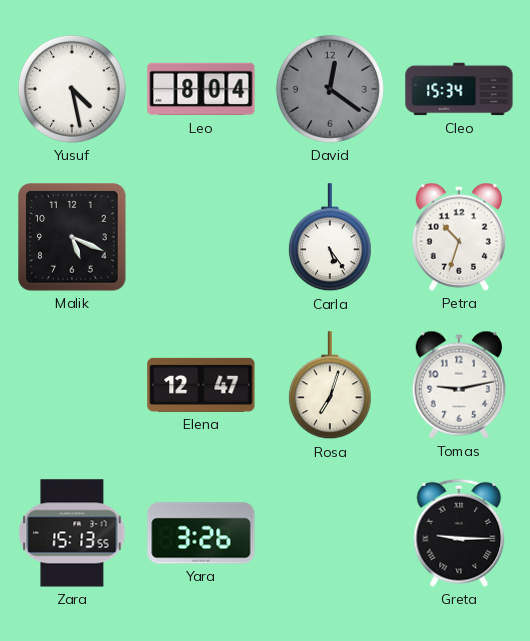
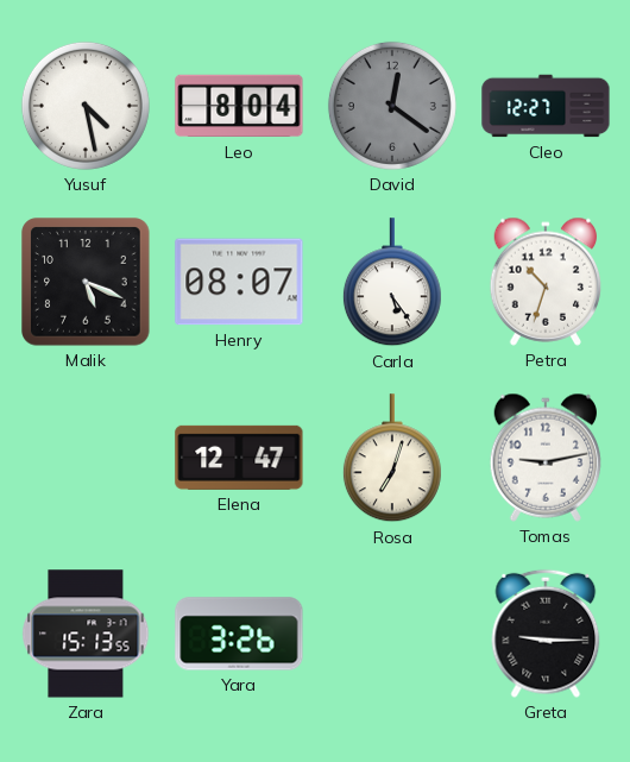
Cleo: 15:34 -> 12:27
Henry: none -> 08:07
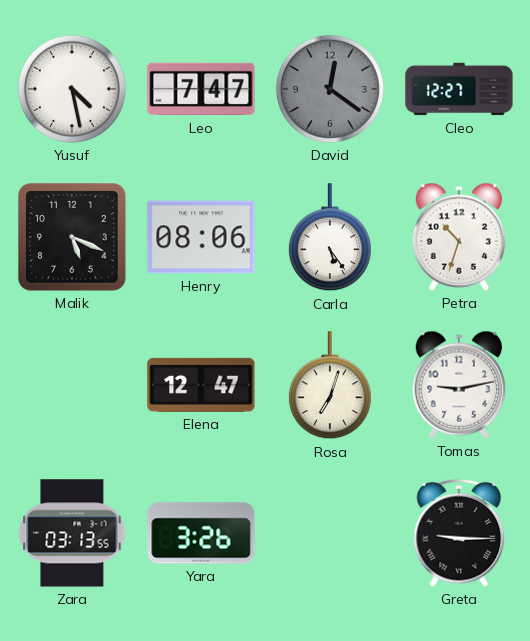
Leo: 8:04 -> 7:47
Henry: 08:07 -> 08:06
Zara: 15:13 -> 03:13
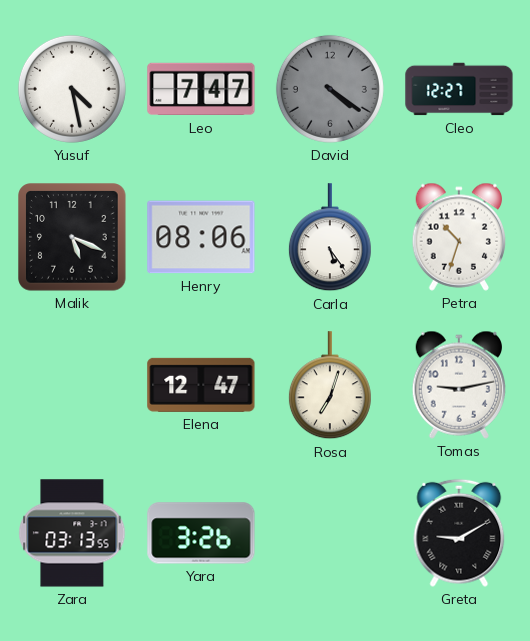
David: 12:21 -> 4:21
Greta: 9:15 -> 9:10
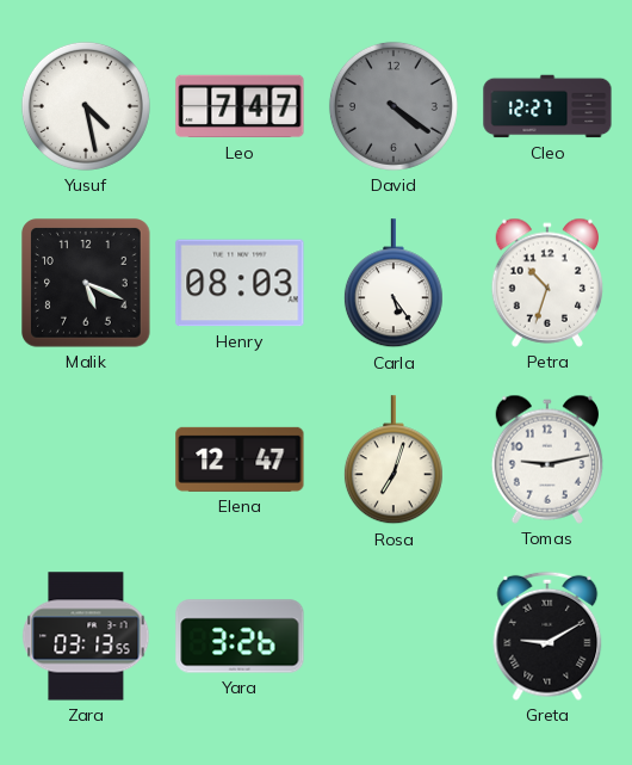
Henry: 08:06 -> 08:03
